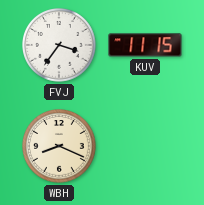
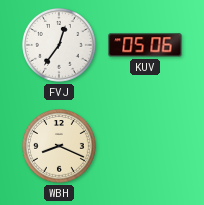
FVJ: 3:36 -> 12:36
KUV: 11:15 -> 05:06
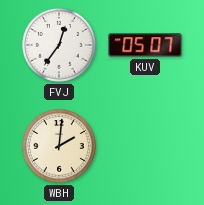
KUV: 05:06 -> 05:07
WBH: 8:19 -> 2:01
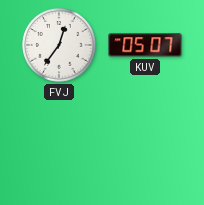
WBH: 2:01 -> none
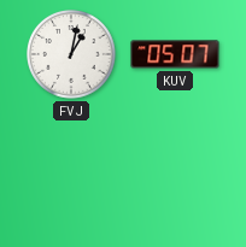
FVJ: 12:36 -> 1:02
